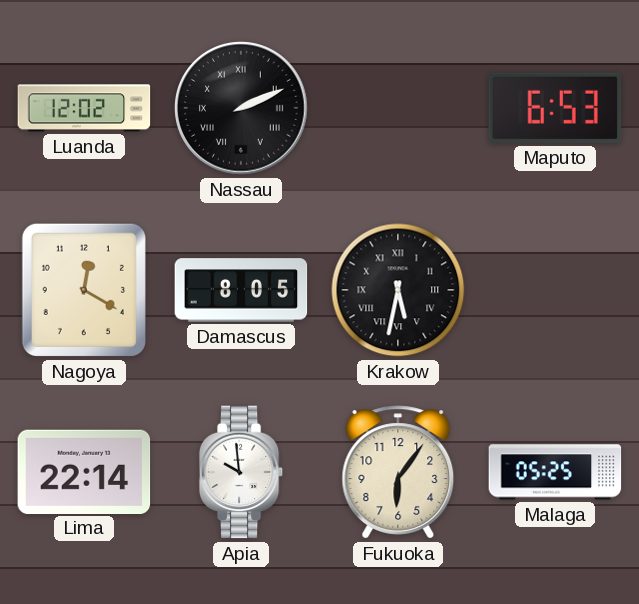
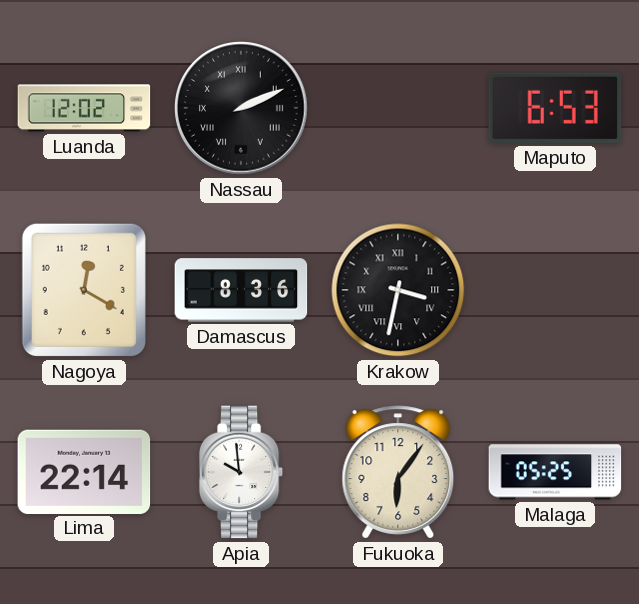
Damascus: 8:05 -> 8:36
Krakow: 5:32 -> 3:32
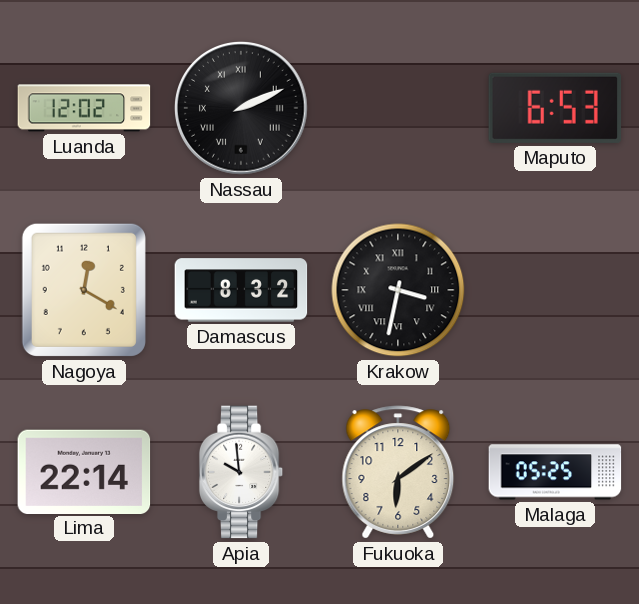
Damascus: 8:36 -> 8:32
Fukuoka: 6:06 -> 6:09
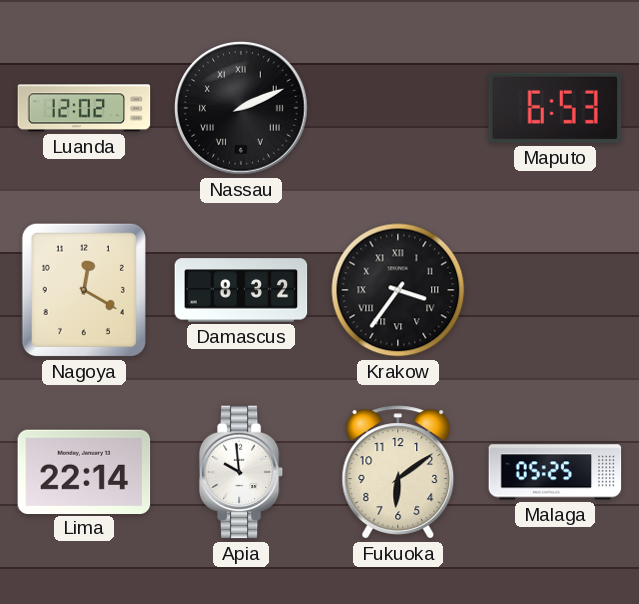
Krakow: 3:32 -> 3:36
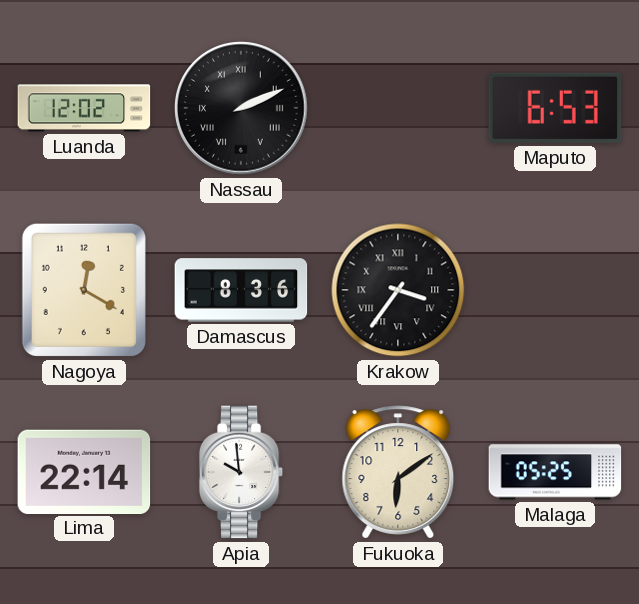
Damascus: 8:32 -> 8:36
